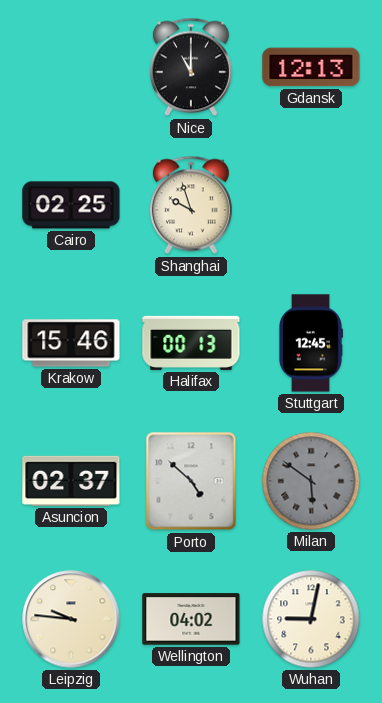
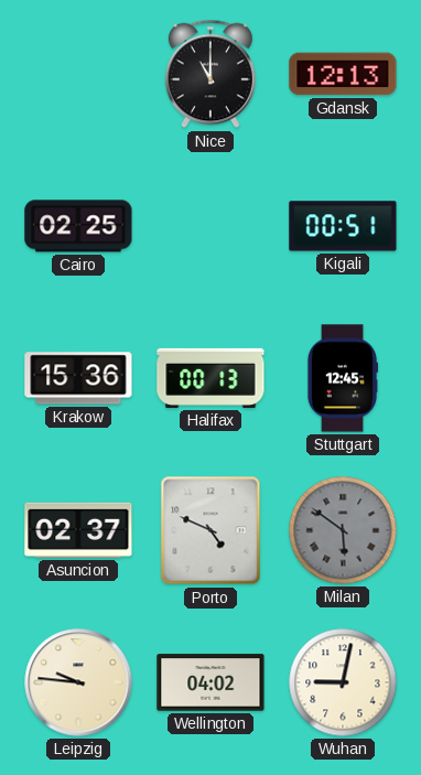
Shanghai: 9:57 -> none
Kigali: none -> 00:51
Krakow: 15:46 -> 15:36
Porto: 4:52 -> 4:49
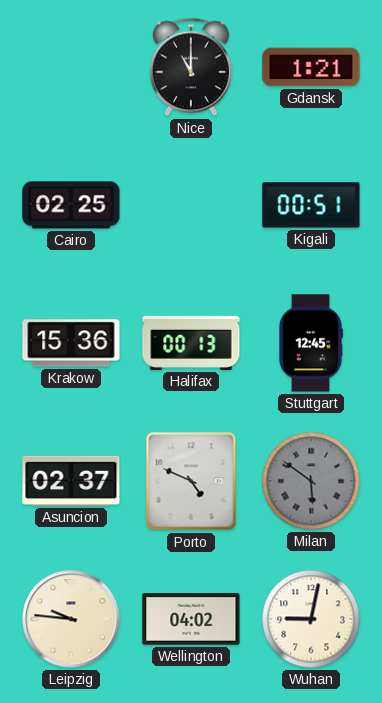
Gdansk: 12:13 -> 1:21
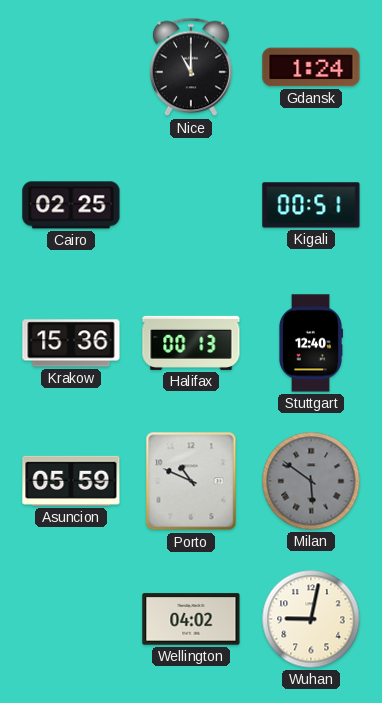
Gdansk: 1:21 -> 1:24
Stuttgart: 12:45 -> 12:40
Asuncion: 02:37 -> 05:59
Porto: 4:49 -> 10:49
Leipzig: 9:46 -> none
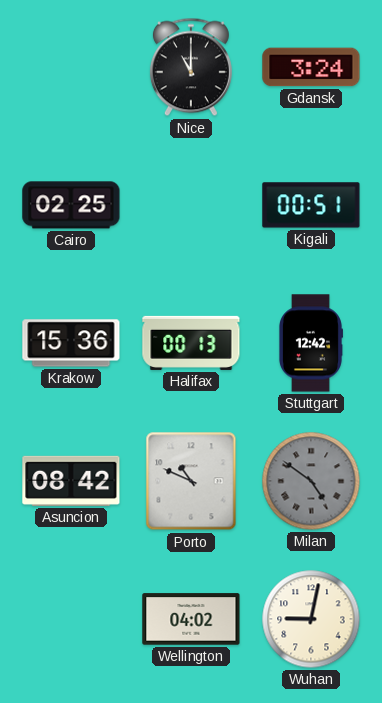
Gdansk: 1:24 -> 3:24
Stuttgart: 12:40 -> 12:42
Asuncion: 05:59 -> 08:42
Milan: 5:51 -> 4:51
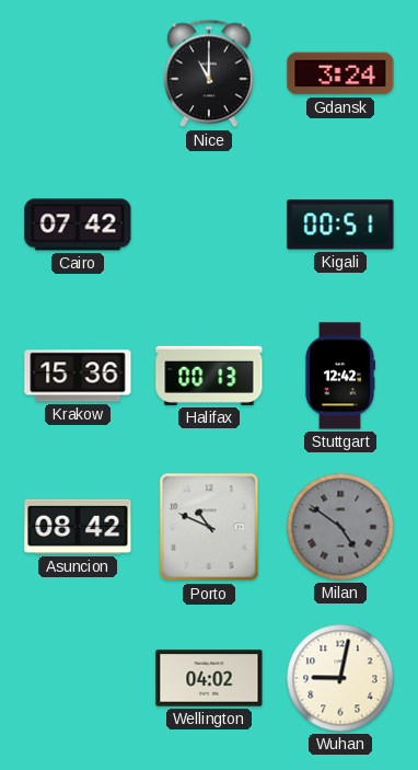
Cairo: 02:25 -> 07:42
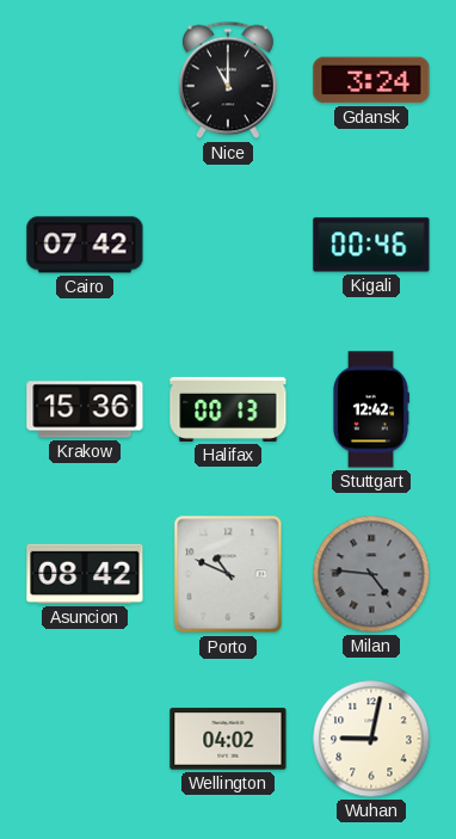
Kigali: 00:51 -> 00:46
Milan: 4:51 -> 4:46
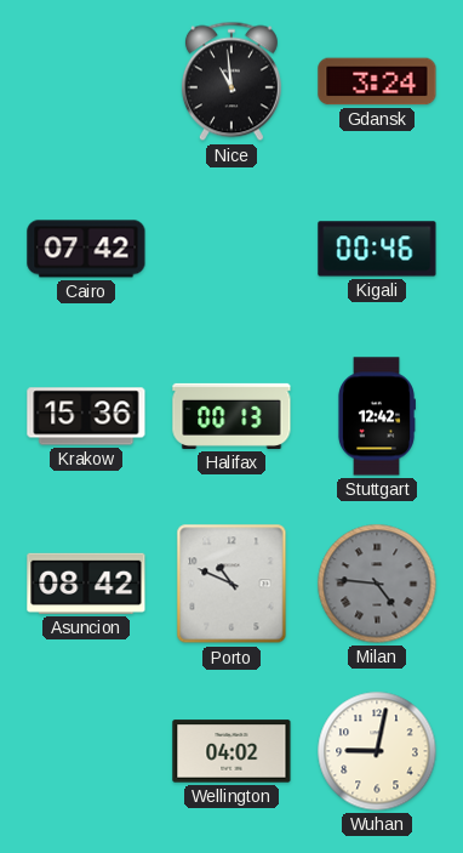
Nice: 11:00 -> 10:59
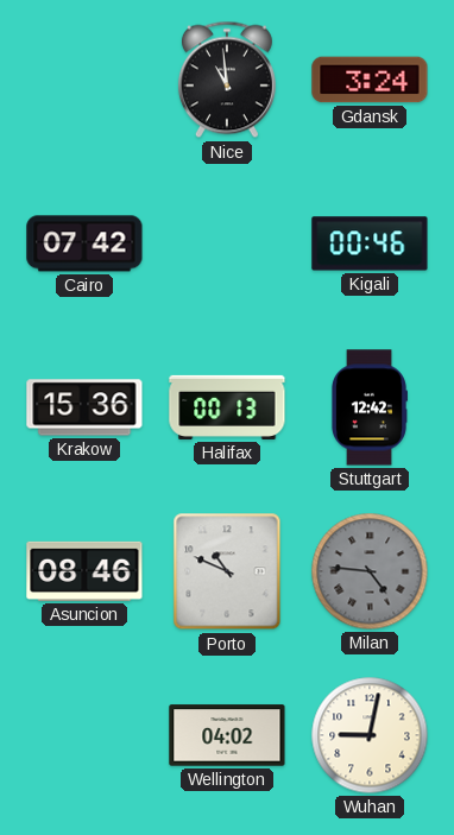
Asuncion: 08:42 -> 08:46
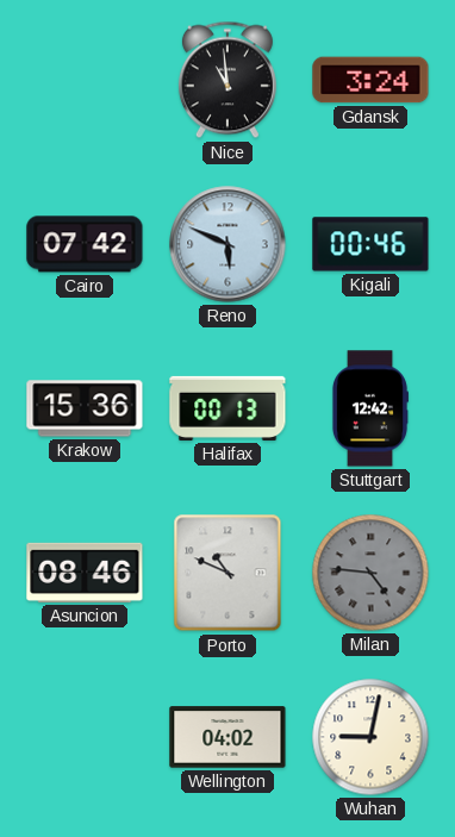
Reno: none -> 5:49
